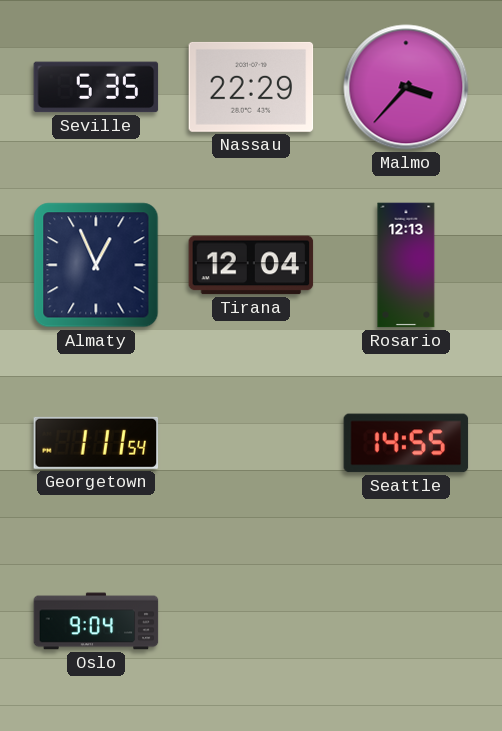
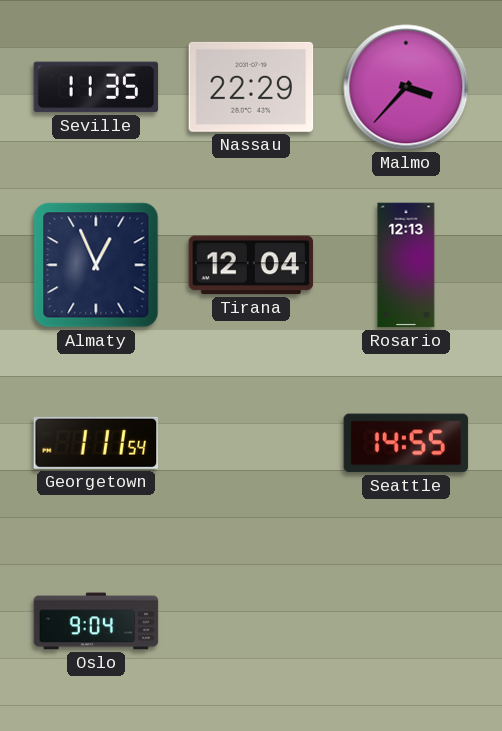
Seville: 5:35 -> 11:35
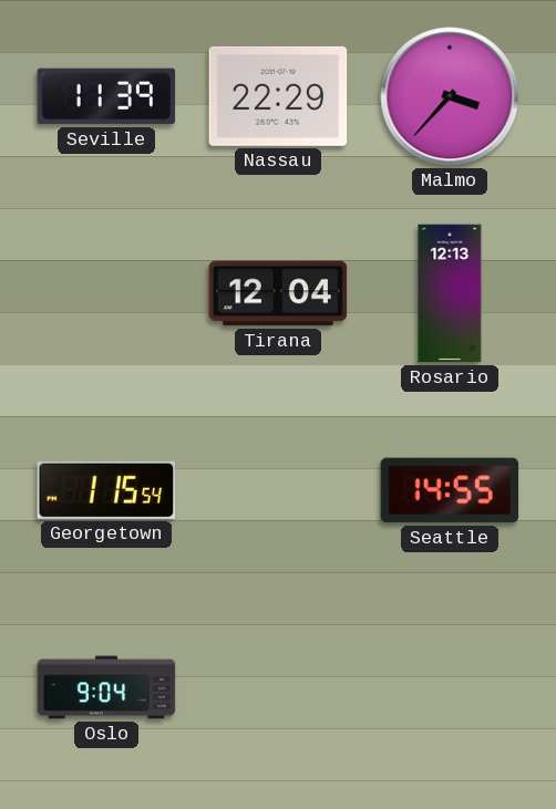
Seville: 11:35 -> 11:39
Almaty: 12:56 -> none
Georgetown: 1:11 -> 1:15
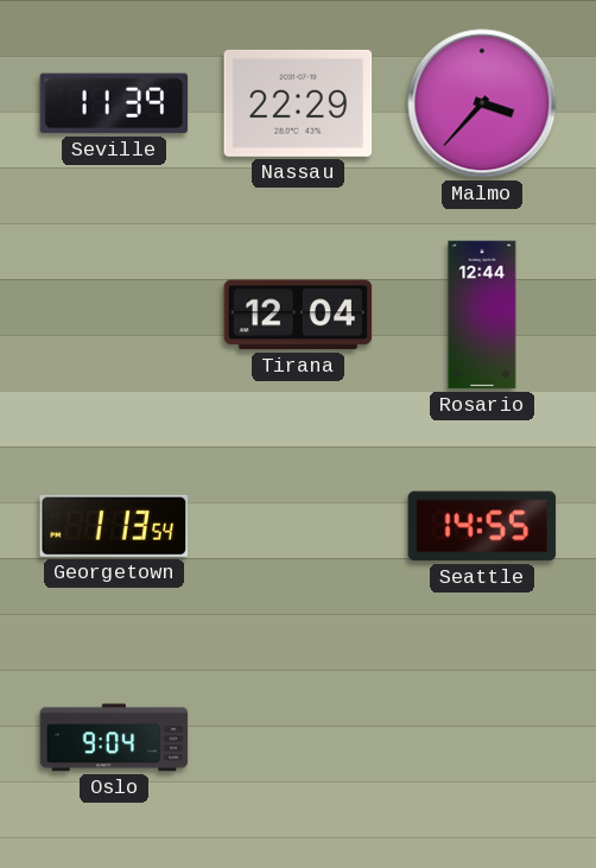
Rosario: 12:13 -> 12:44
Georgetown: 1:15 -> 1:13
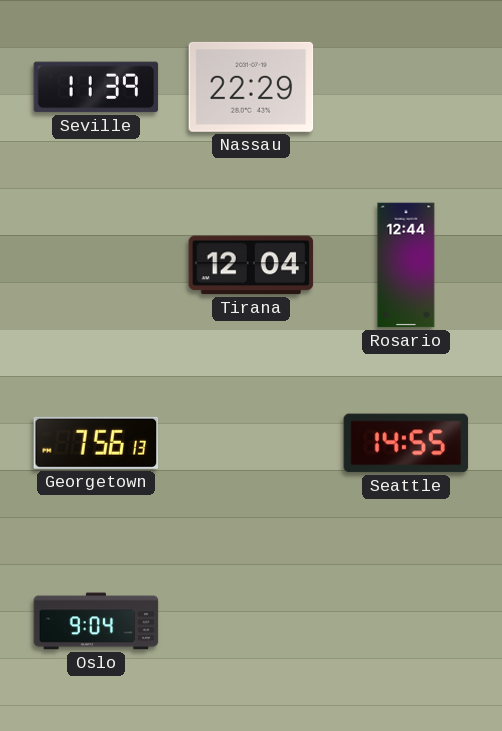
Malmo: 3:37 -> none
Georgetown: 1:13 -> 7:56
